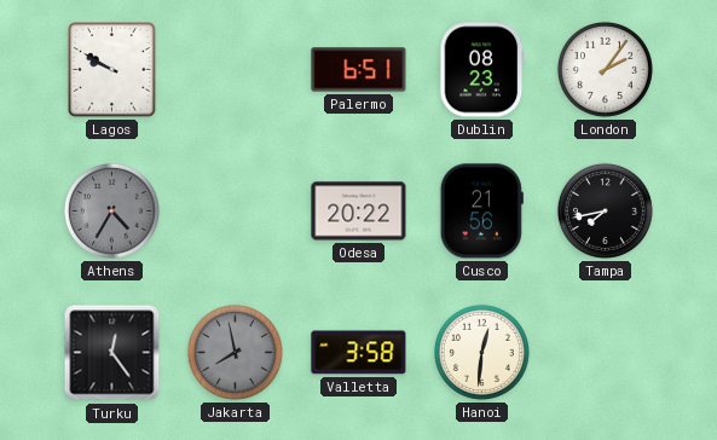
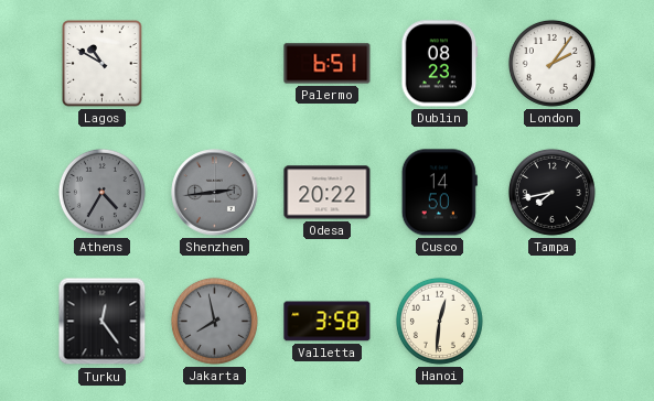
Lagos: 9:50 -> 10:50
Shenzhen: none -> 2:44
Cusco: 21:56 -> 14:50
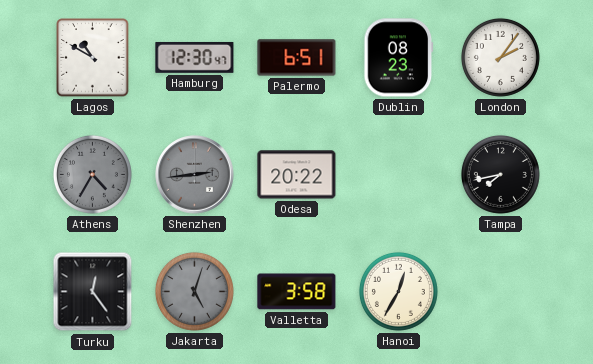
Hamburg: none -> 12:30
Cusco: 14:50 -> none
Jakarta: 7:58 -> 5:03
Hanoi: 12:31 -> 12:35
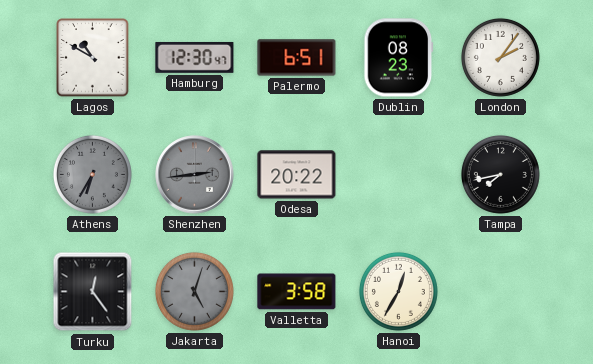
Athens: 4:35 -> 6:35
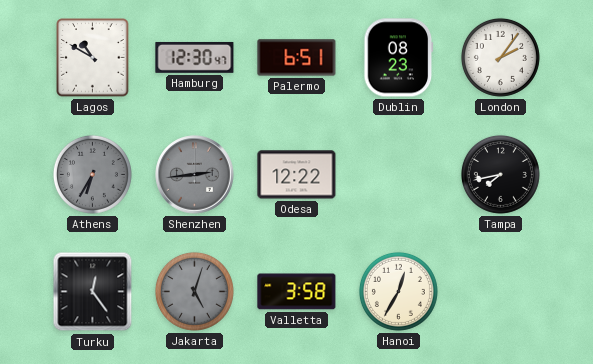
Odesa: 20:22 -> 12:22
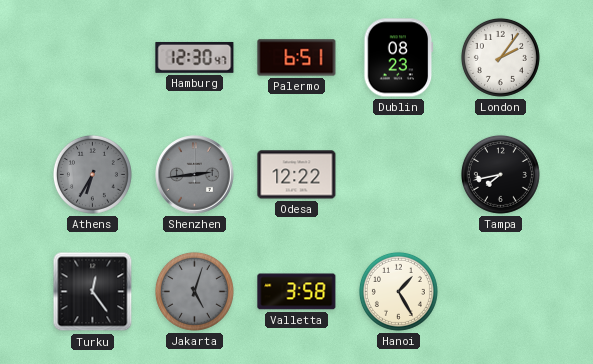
Lagos: 10:50 -> none
Hanoi: 12:35 -> 1:25
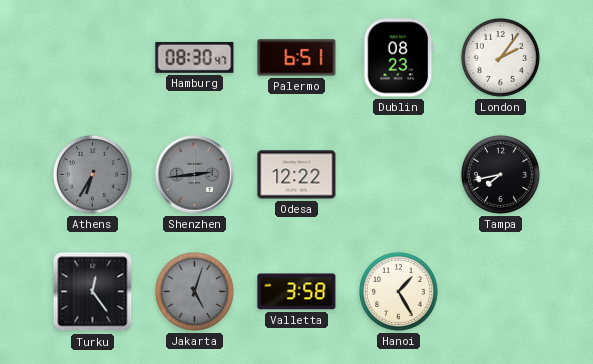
Hamburg: 12:30 -> 08:30
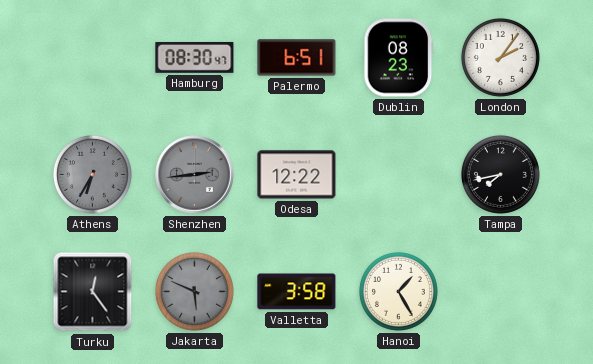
Jakarta: 5:03 -> 5:49
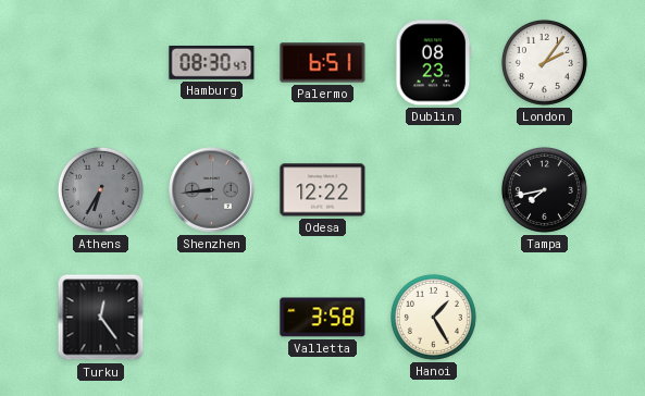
Shenzhen: 2:44 -> 8:44
Jakarta: 5:49 -> none
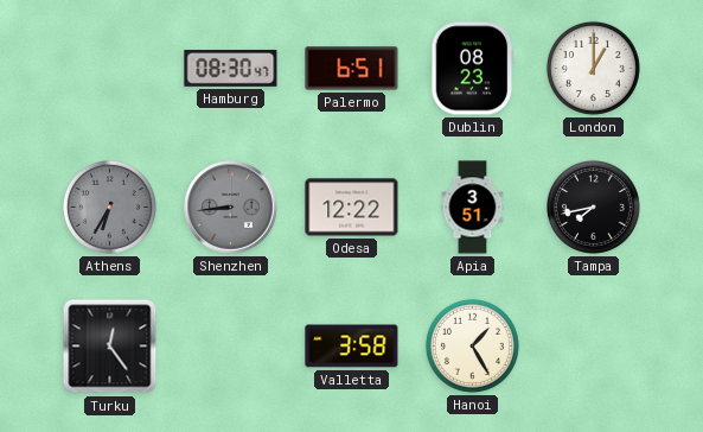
London: 2:06 -> 1:00
Apia: none -> 3:51
